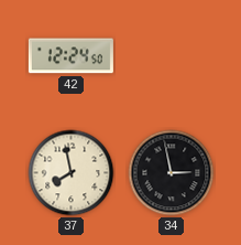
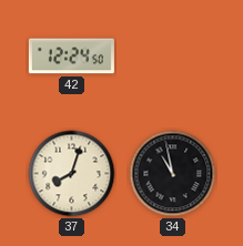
37: 7:58 -> 8:03
34: 2:58 -> 10:58
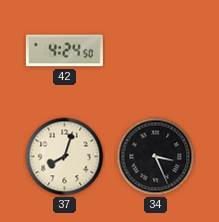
42: 12:24 -> 4:24
34: 10:58 -> 3:26
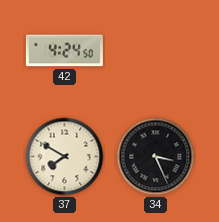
37: 8:03 -> 7:50
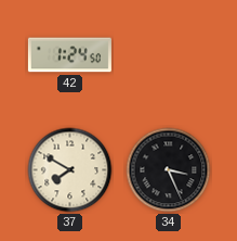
42: 4:24 -> 1:24
